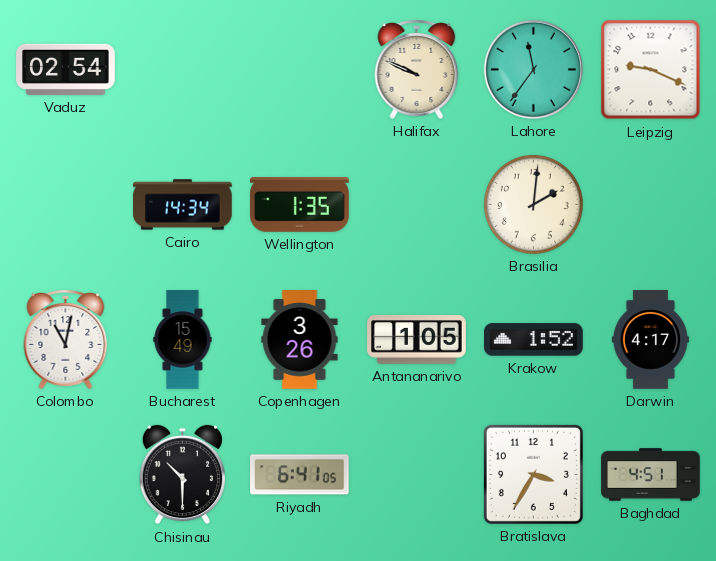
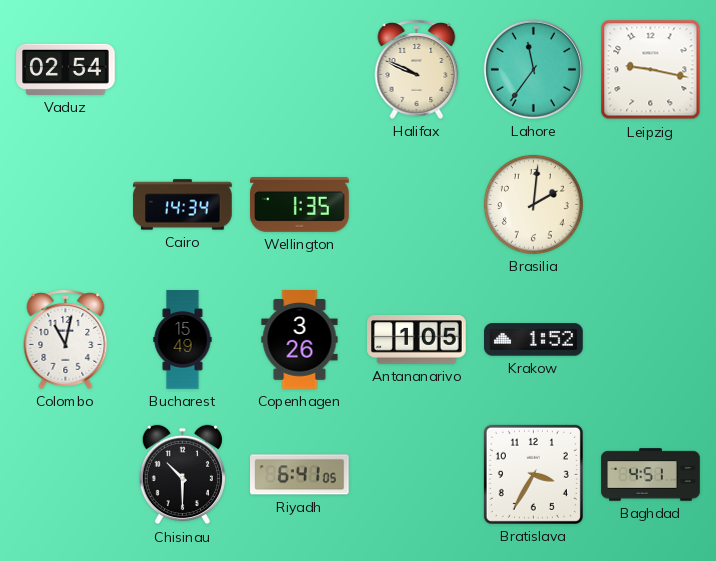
Leipzig: 9:19 -> 9:17
Darwin: 4:17 -> none
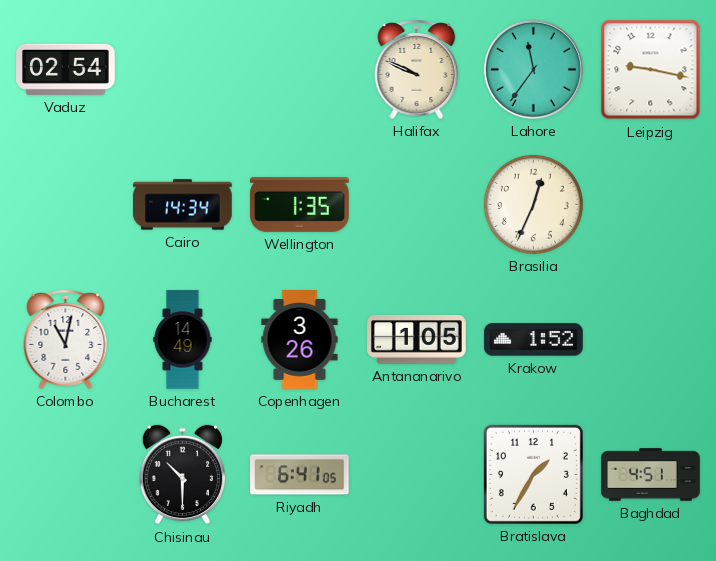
Brasilia: 2:01 -> 12:34
Bucharest: 15:49 -> 14:49
Bratislava: 3:35 -> 1:35
